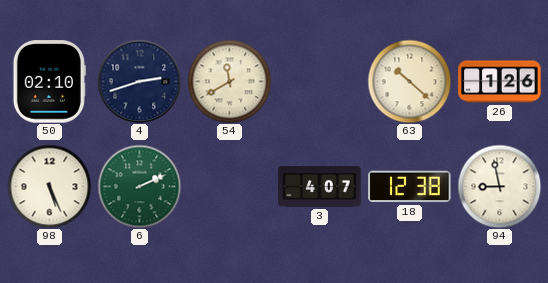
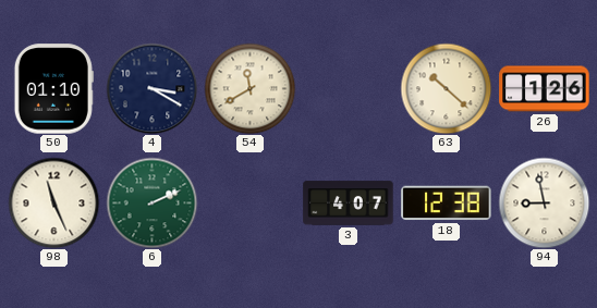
50: 02:10 -> 01:10
4: 2:42 -> 3:20
98: 5:26 -> 11:26
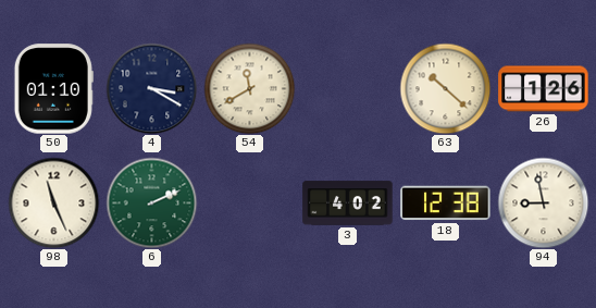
3: 4:07 -> 4:02
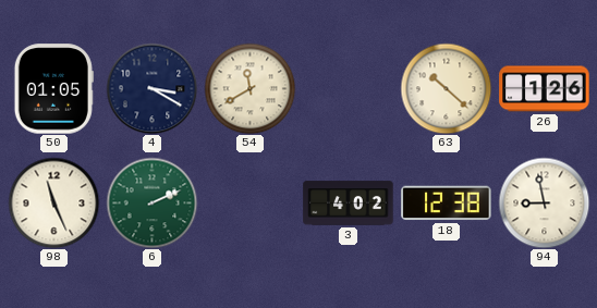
50: 01:10 -> 01:05
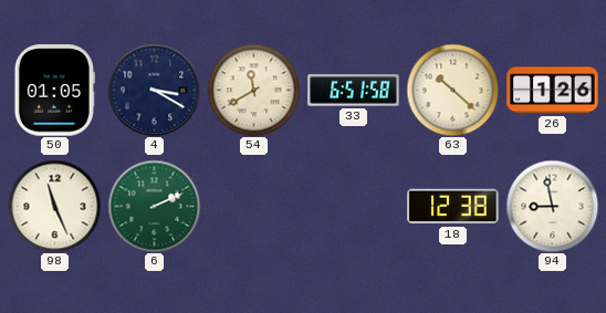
33: none -> 6:51
3: 4:02 -> none
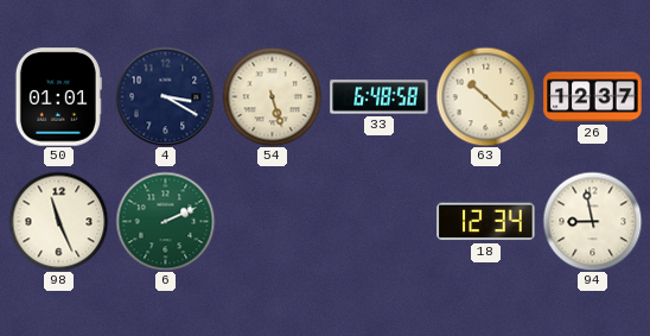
50: 01:05 -> 01:01
54: 11:40 -> 5:27
33: 6:51 -> 6:48
26: 1:26 -> 12:37
18: 12:38 -> 12:34
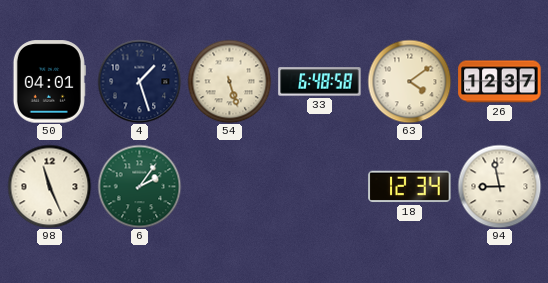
50: 01:01 -> 04:01
4: 3:20 -> 1:27
63: 10:22 -> 4:09
6: 2:11 -> 2:06
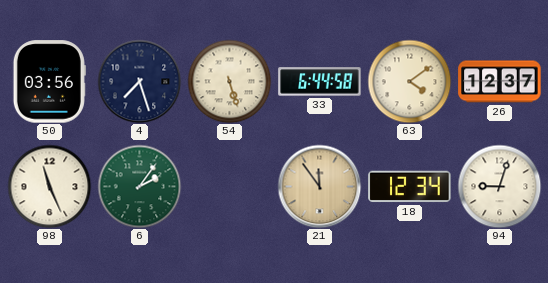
50: 04:01 -> 03:56
4: 1:27 -> 7:27
33: 6:48 -> 6:44
21: none -> 11:54
94: 8:58 -> 9:03
